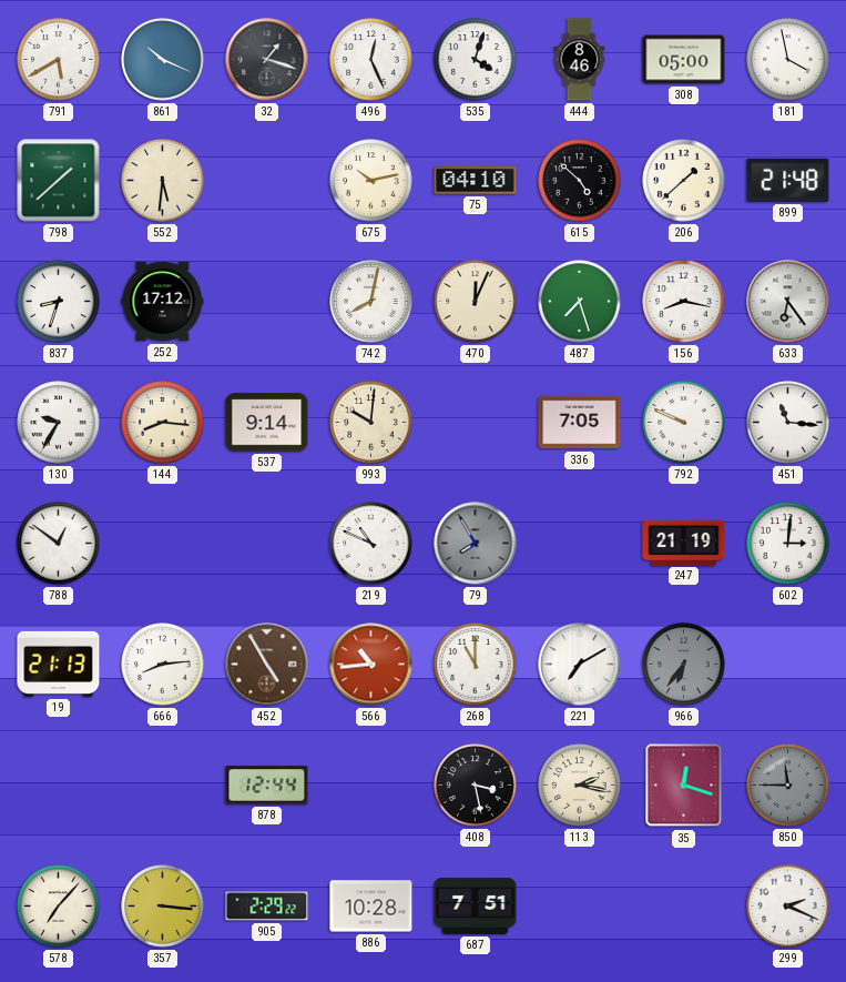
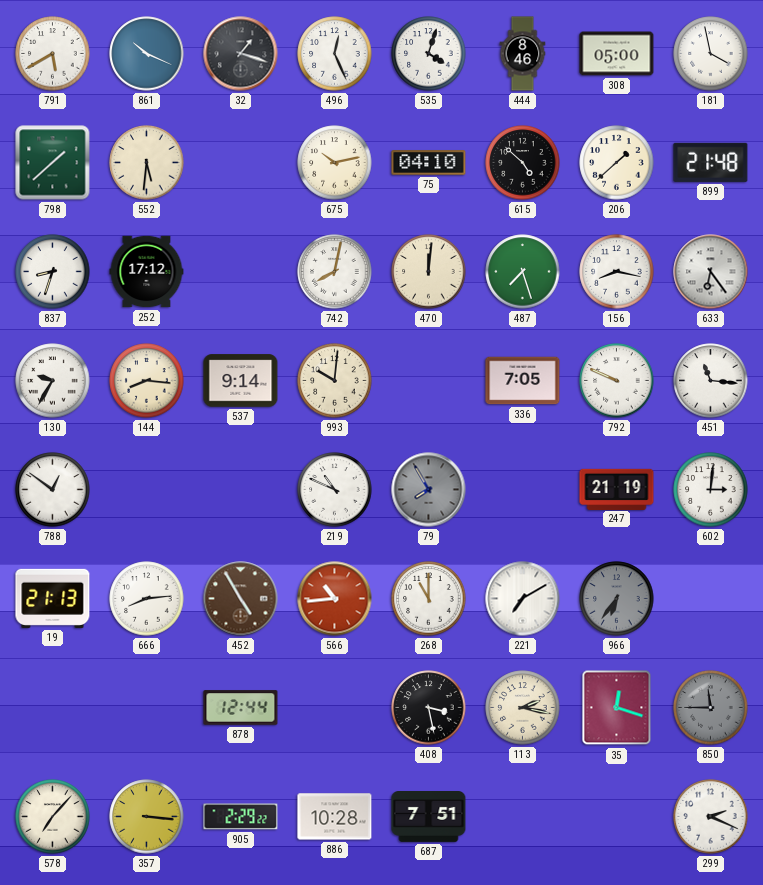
470: 12:04 -> 12:01
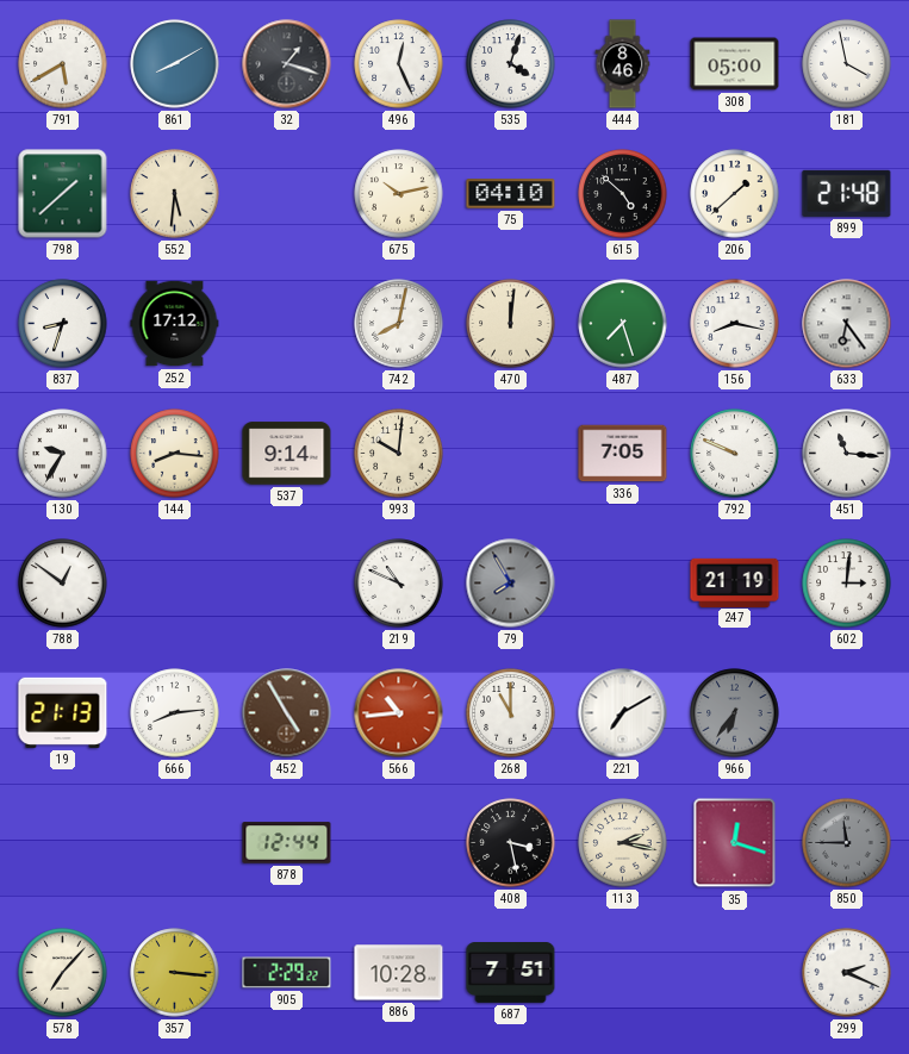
861: 10:19 -> 8:10
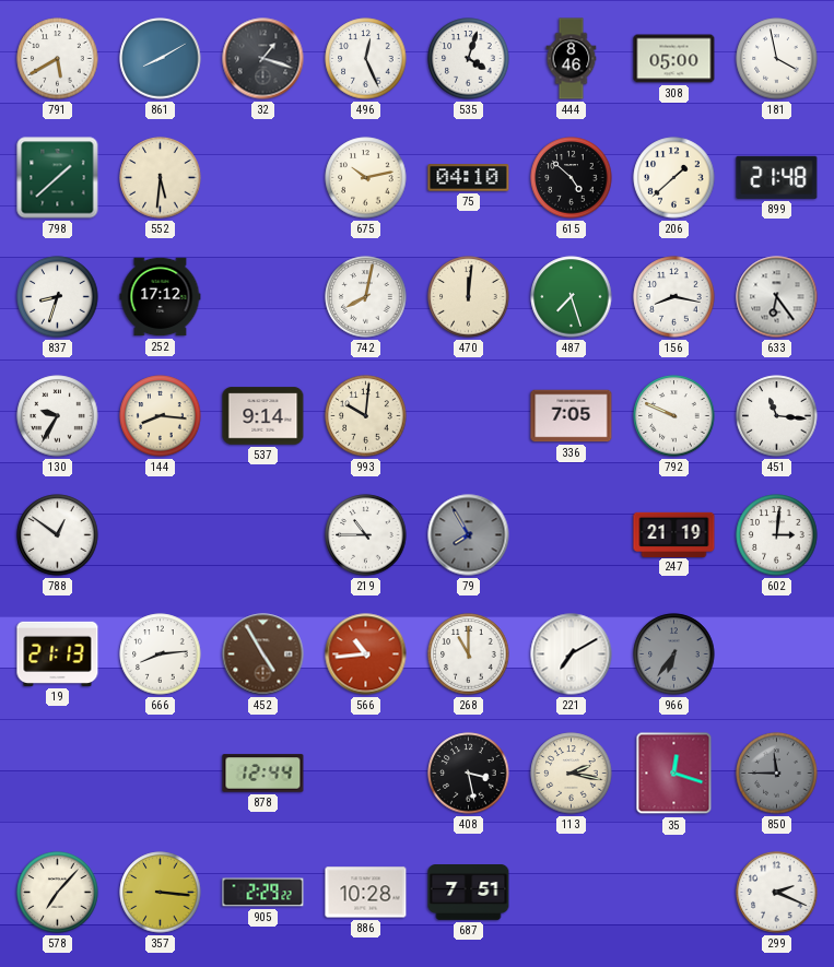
219: 10:49 -> 10:45
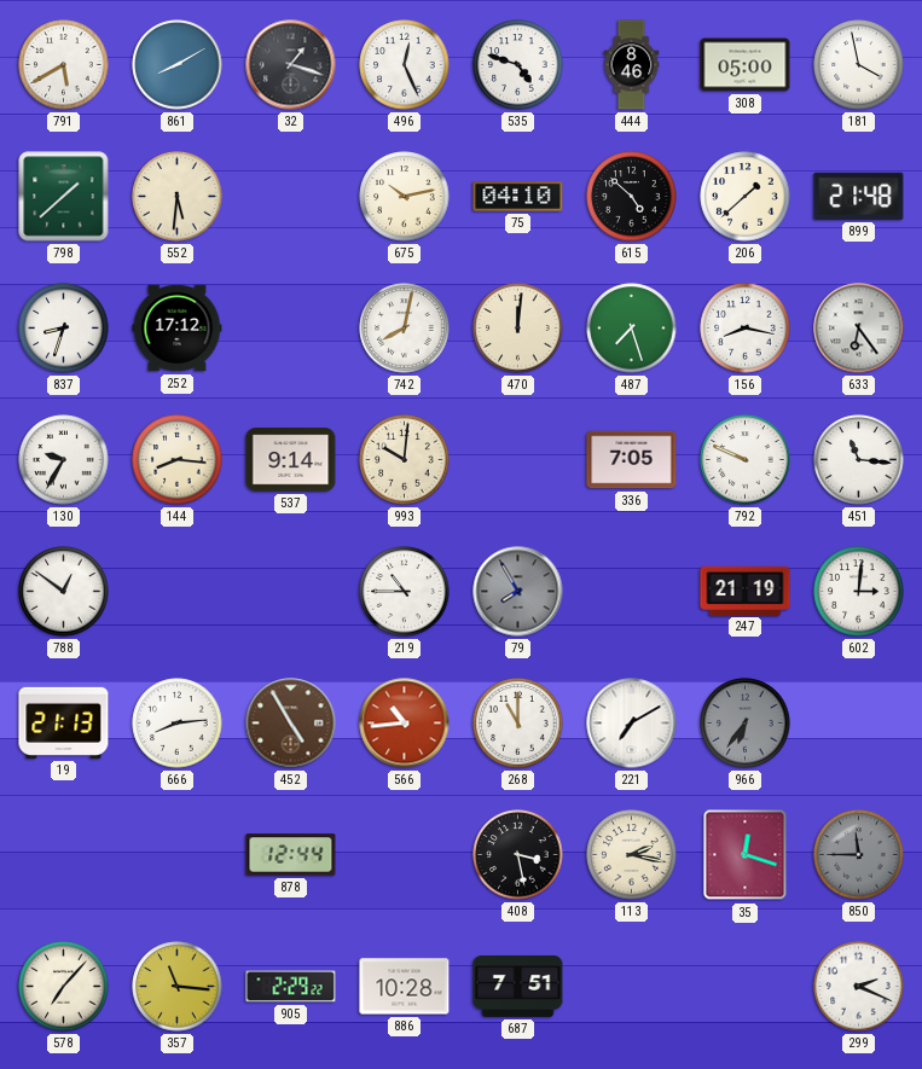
535: 4:03 -> 4:48
357: 3:16 -> 11:16
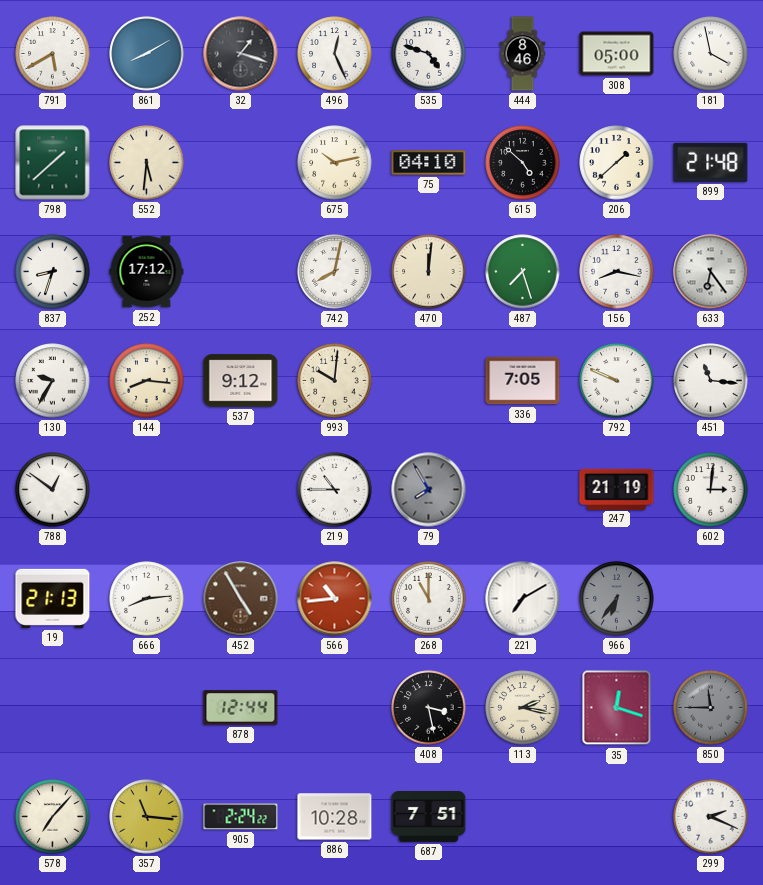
537: 9:14 -> 9:12
905: 2:29 -> 2:24
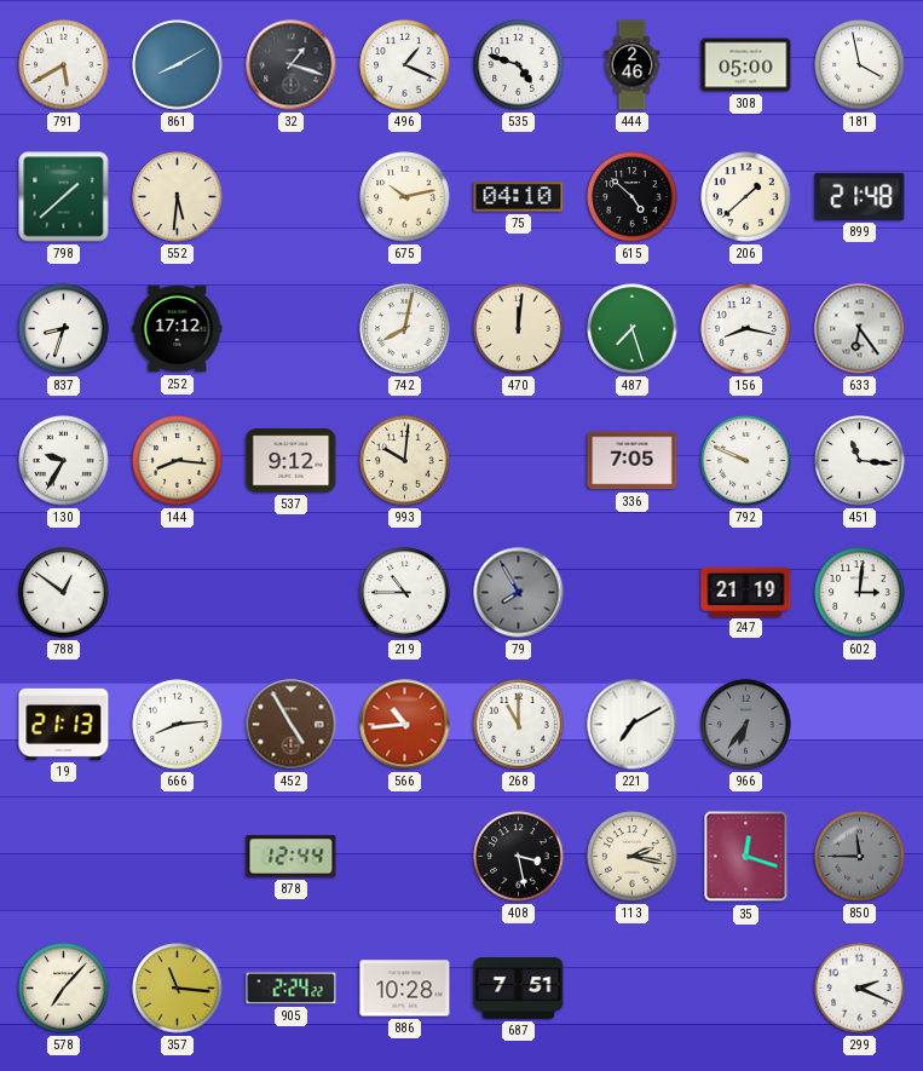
496: 12:26 -> 1:19
444: 8:46 -> 2:46
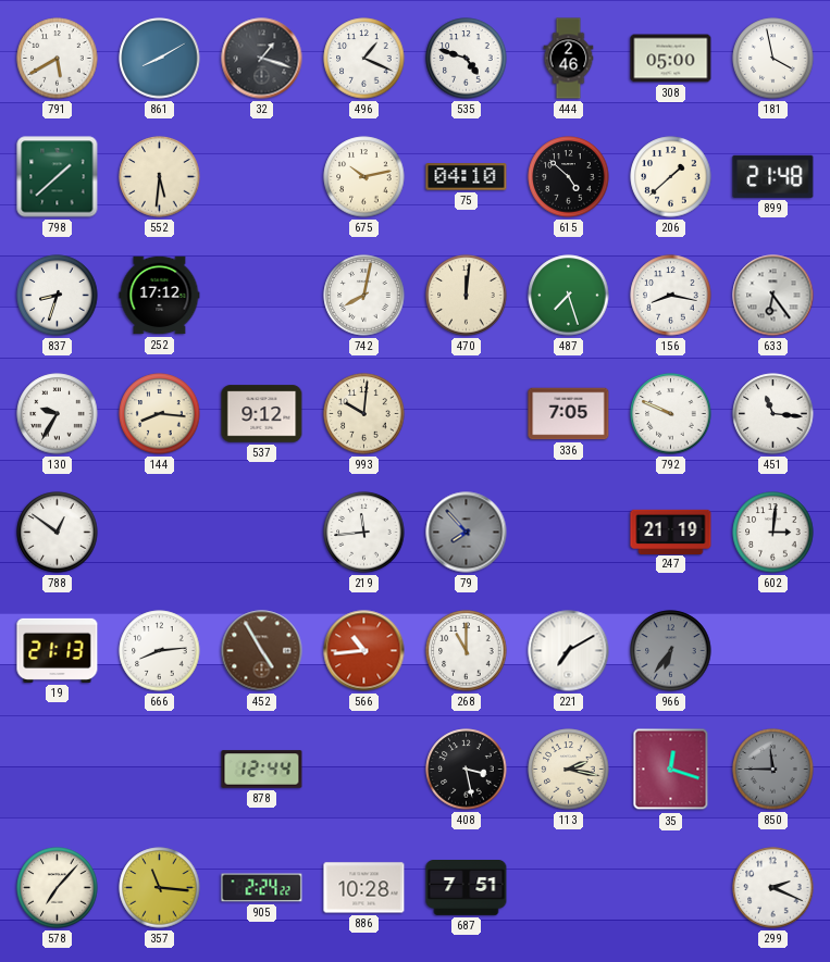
219: 10:45 -> 11:44
79: 7:55 -> 7:53
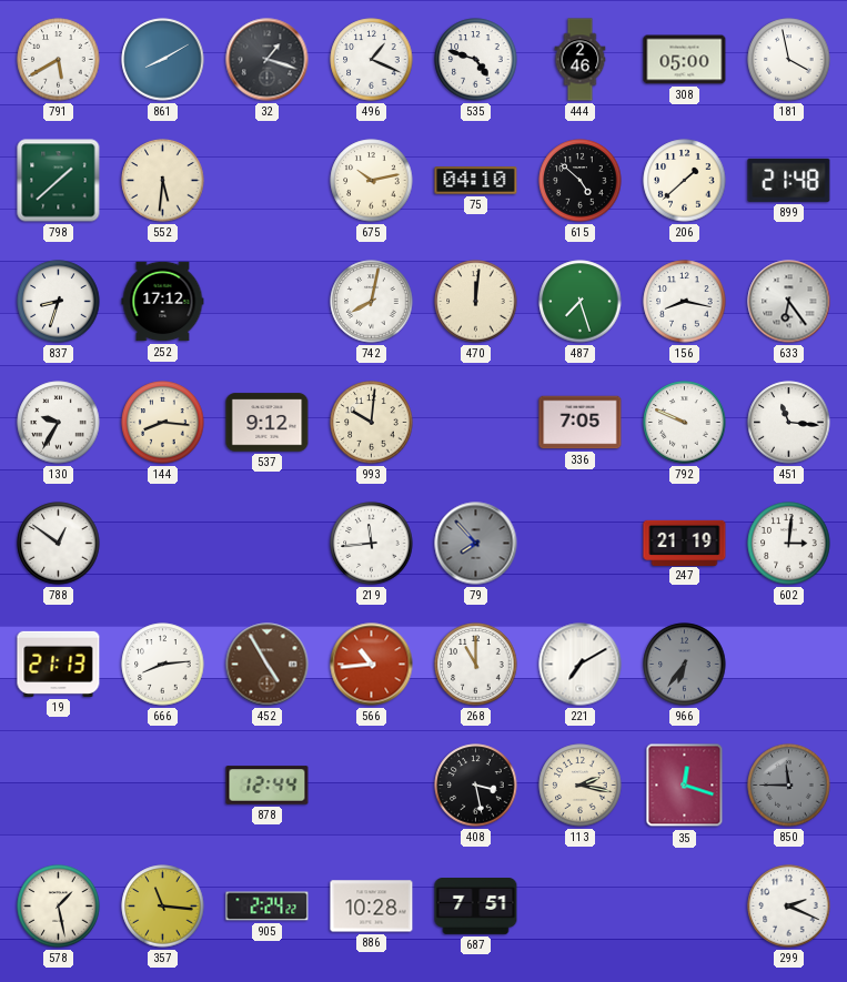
578: 7:07 -> 1:28
